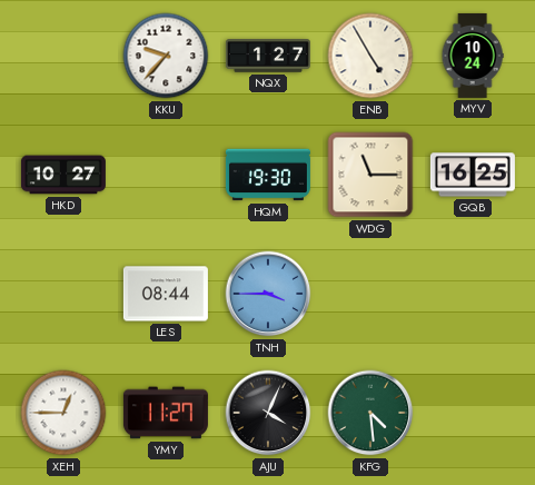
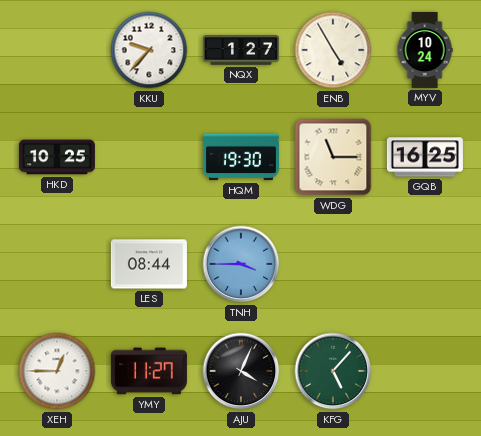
HKD: 10:27 -> 10:25
KFG: 4:29 -> 5:07
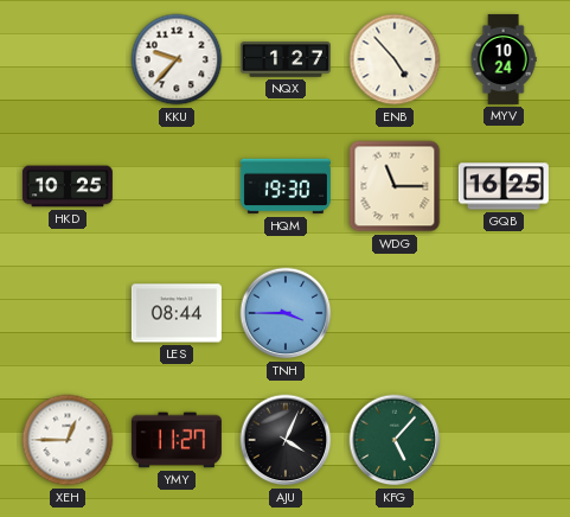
ENB: 4:55 -> 4:53
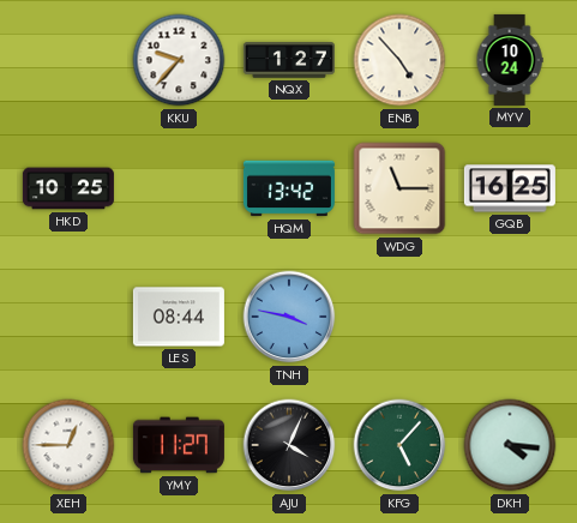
HQM: 19:30 -> 13:42
TNH: 3:45 -> 3:47
DKH: none -> 4:16
